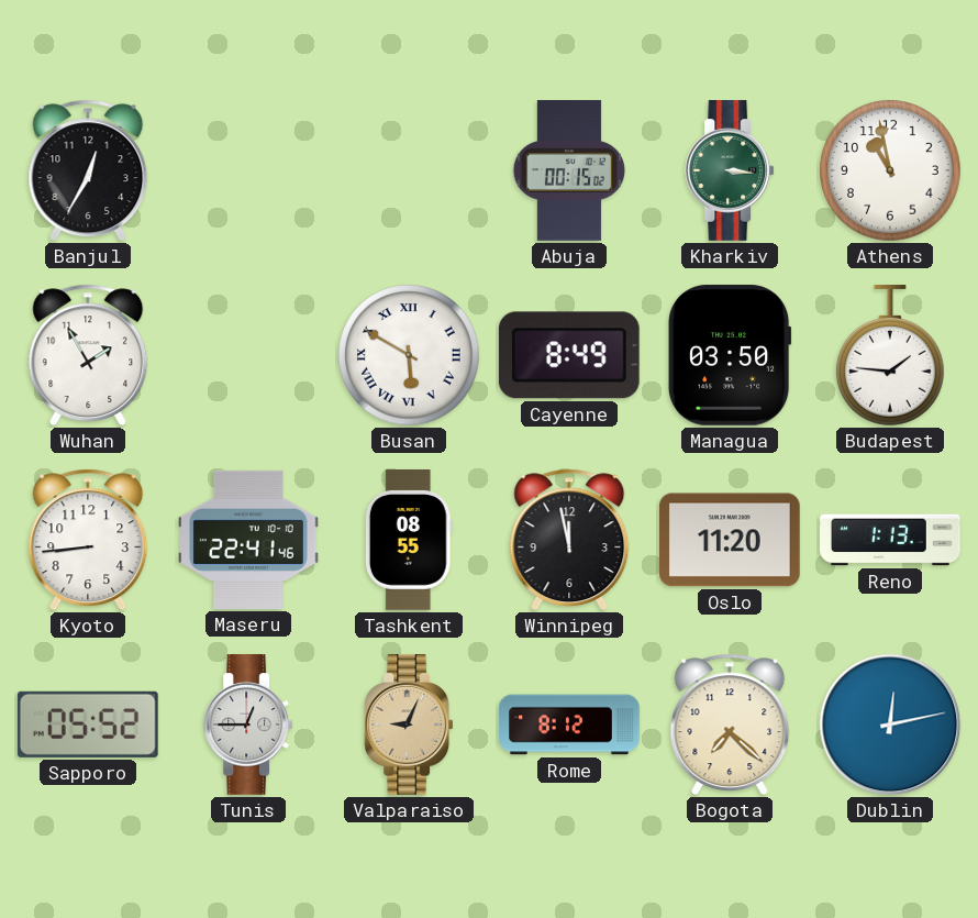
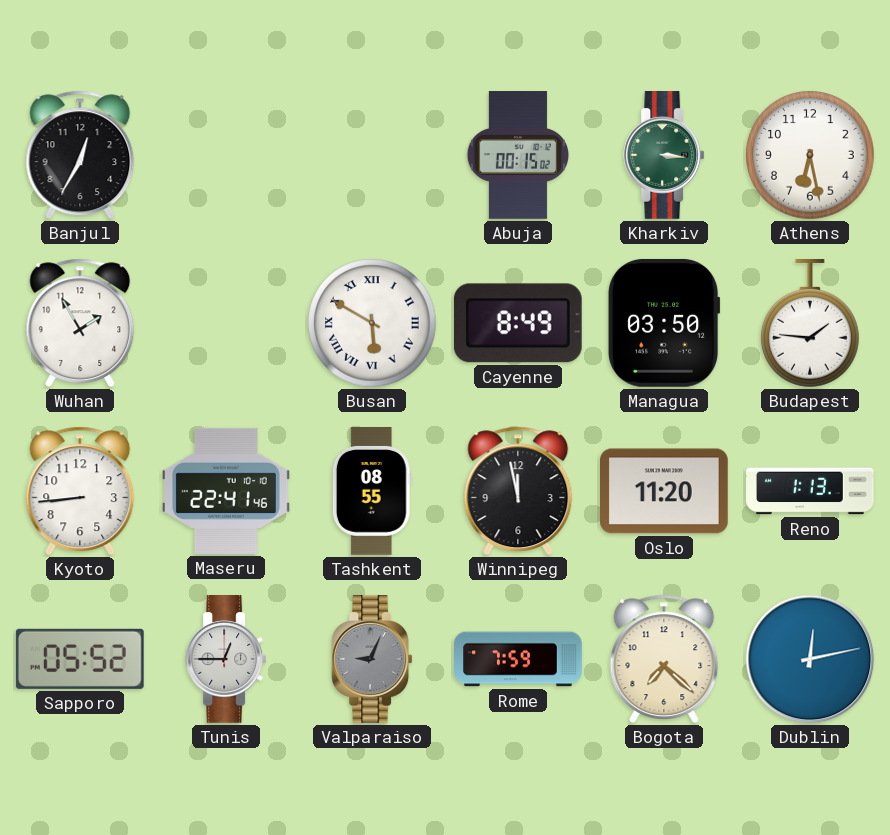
Athens: 10:58 -> 6:28
Valparaiso dial: champagne -> grey
Rome: 8:12 -> 7:59
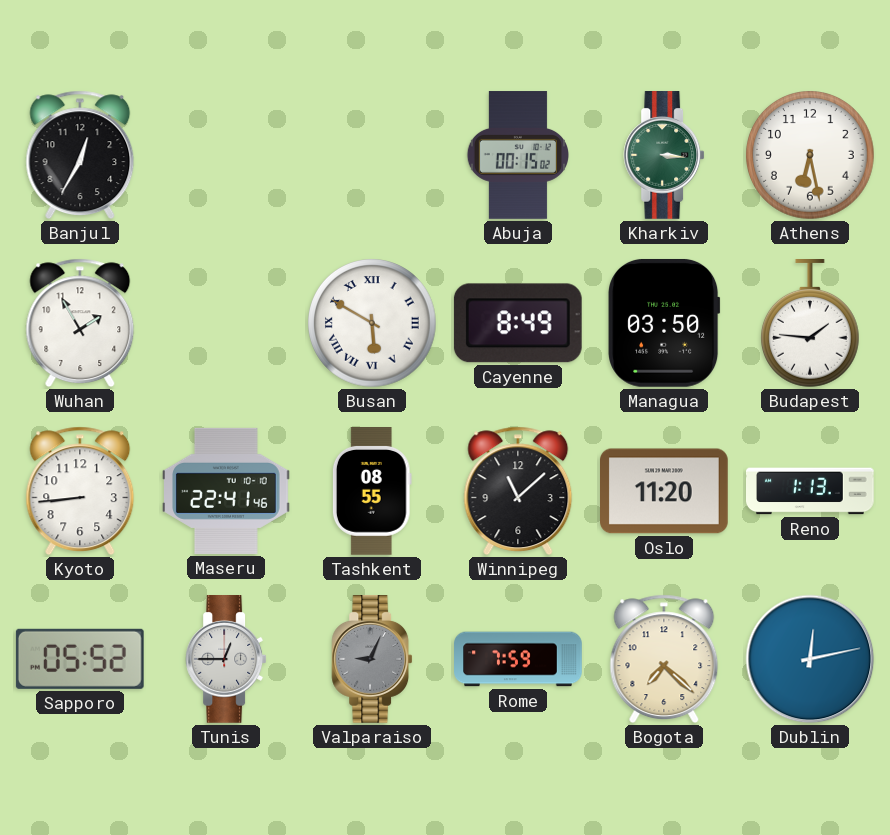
Winnipeg: 11:58 -> 11:08
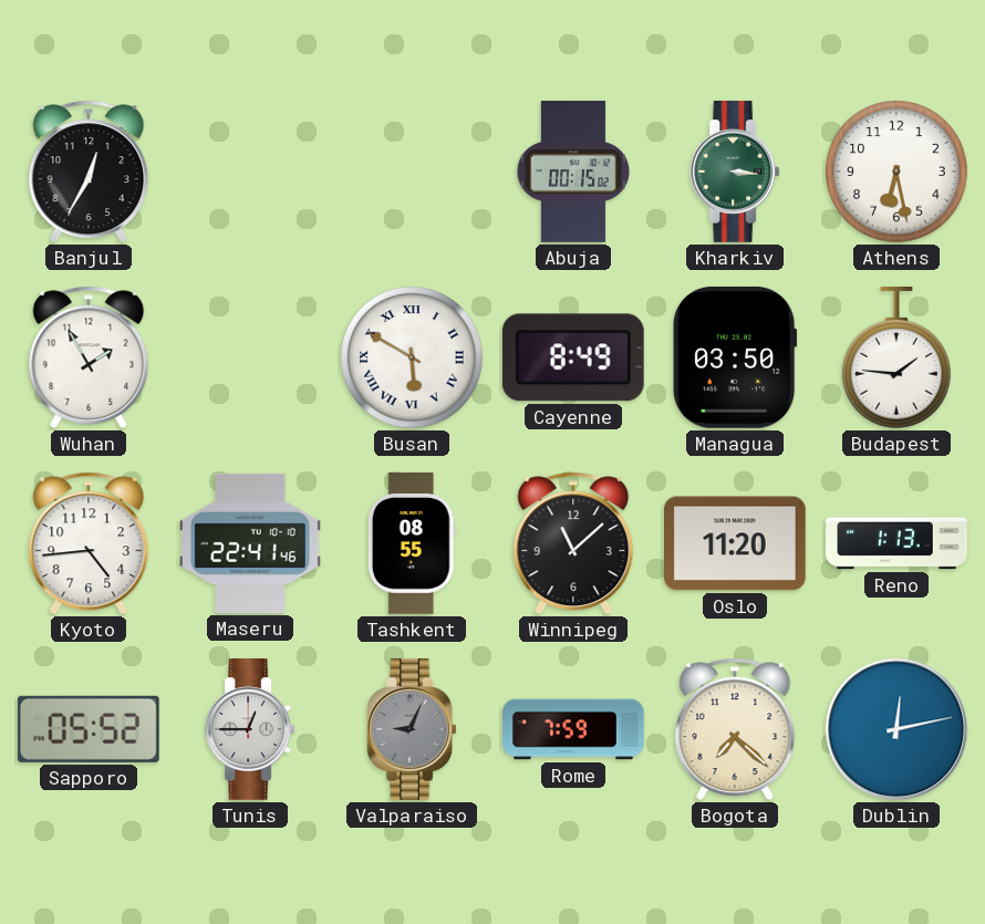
Kyoto: 8:44 -> 4:44
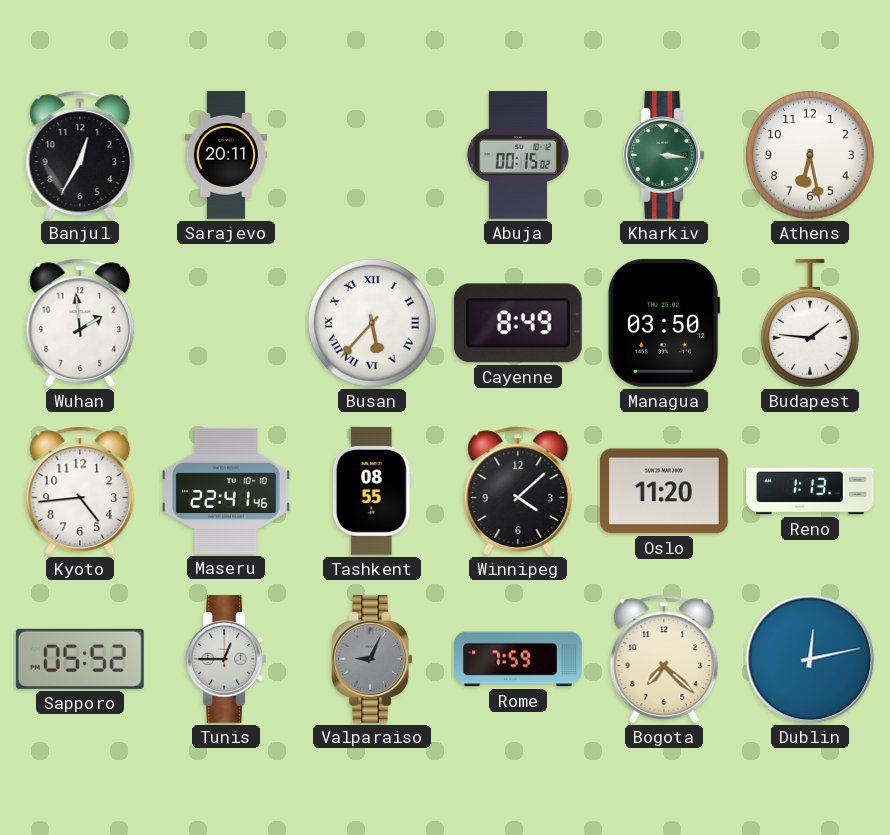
Sarajevo: none -> 20:11
Wuhan: 1:55 -> 1:59
Busan: 5:50 -> 5:37
Winnipeg: 11:08 -> 4:08
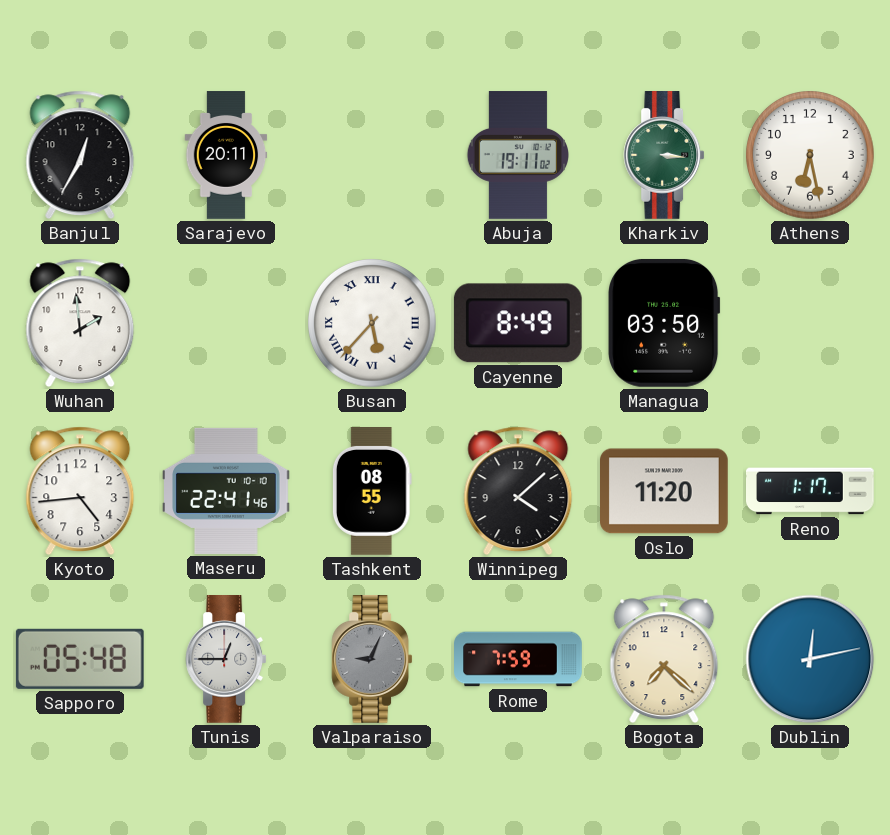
Abuja: 00:15 -> 19:11
Budapest: 1:46 -> none
Reno: 1:13 -> 1:17
Sapporo: 05:52 -> 05:48
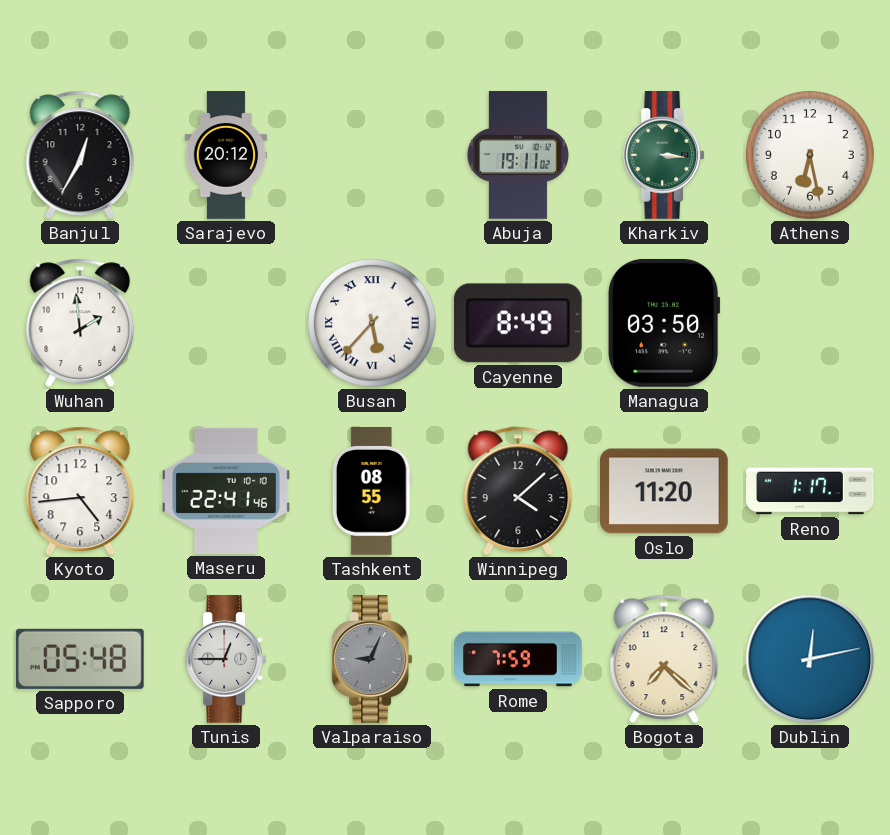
Sarajevo: 20:11 -> 20:12
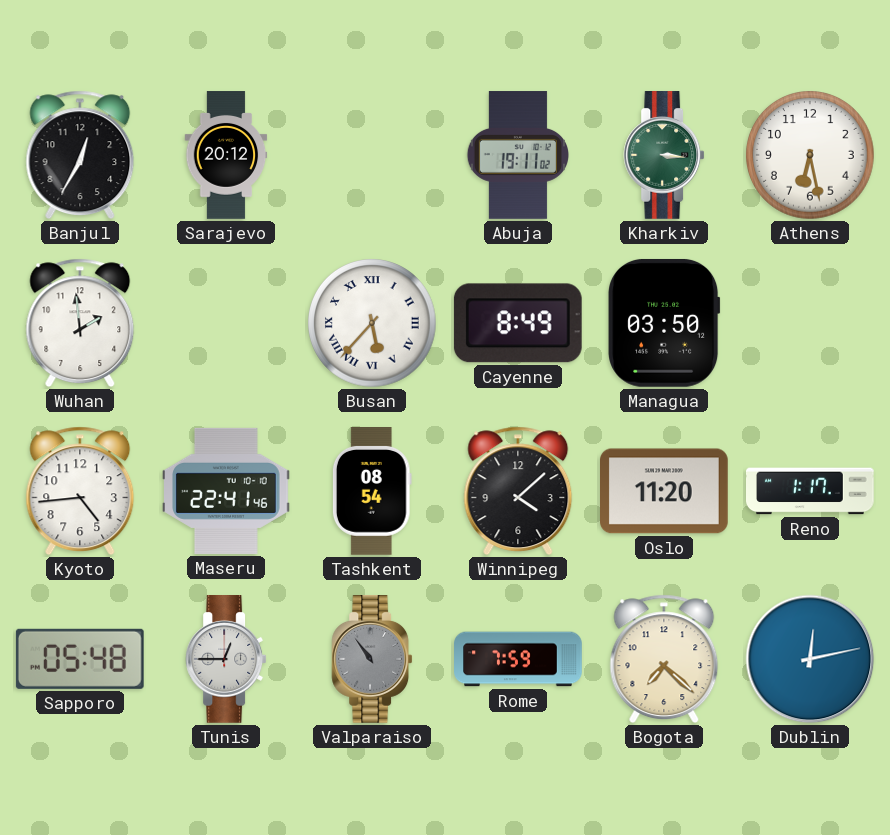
Tashkent: 08:55 -> 08:54
Valparaiso: 9:04 -> 10:54
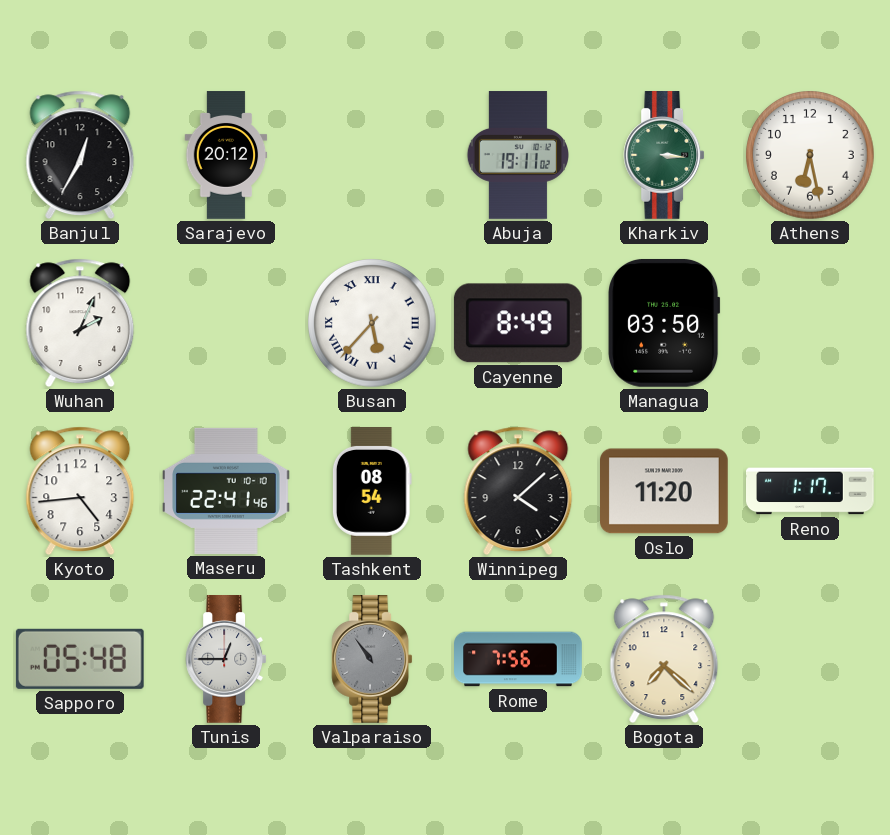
Wuhan: 1:59 -> 2:04
Rome: 7:59 -> 7:56
Dublin: 12:13 -> none
